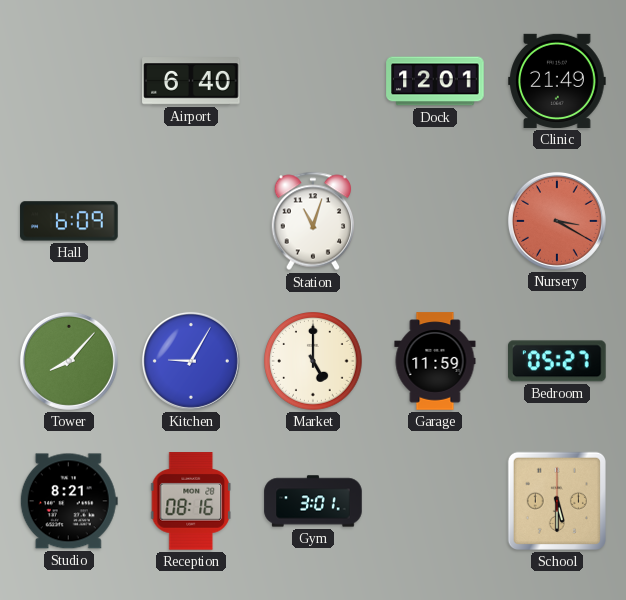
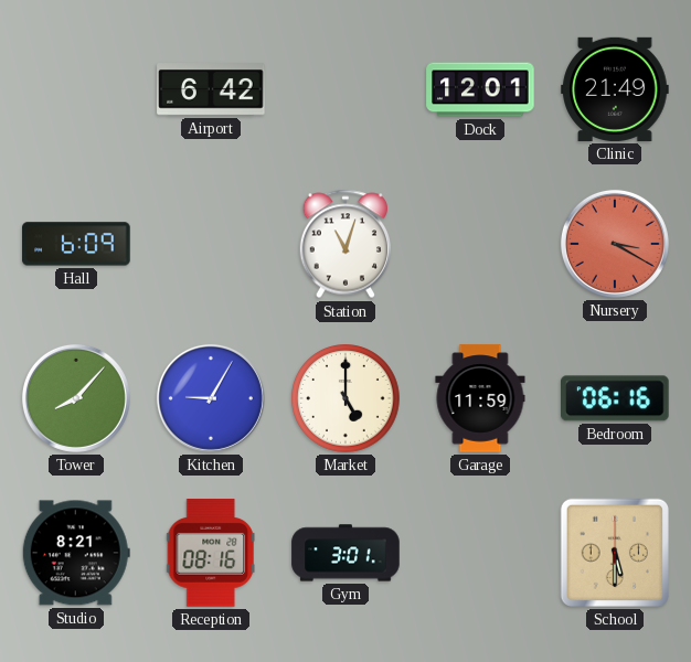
Airport: 6:40 -> 6:42
Bedroom: 05:27 -> 06:16
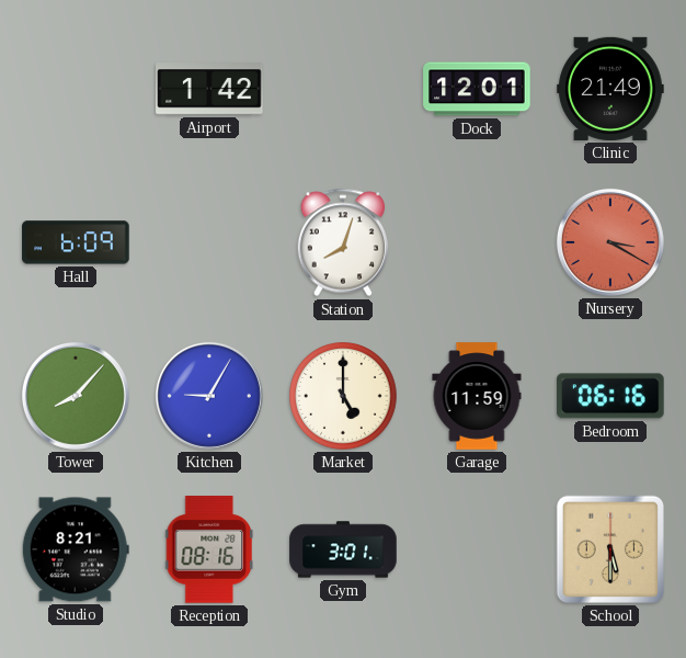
Airport: 6:42 -> 1:42
Station: 11:03 -> 8:03
